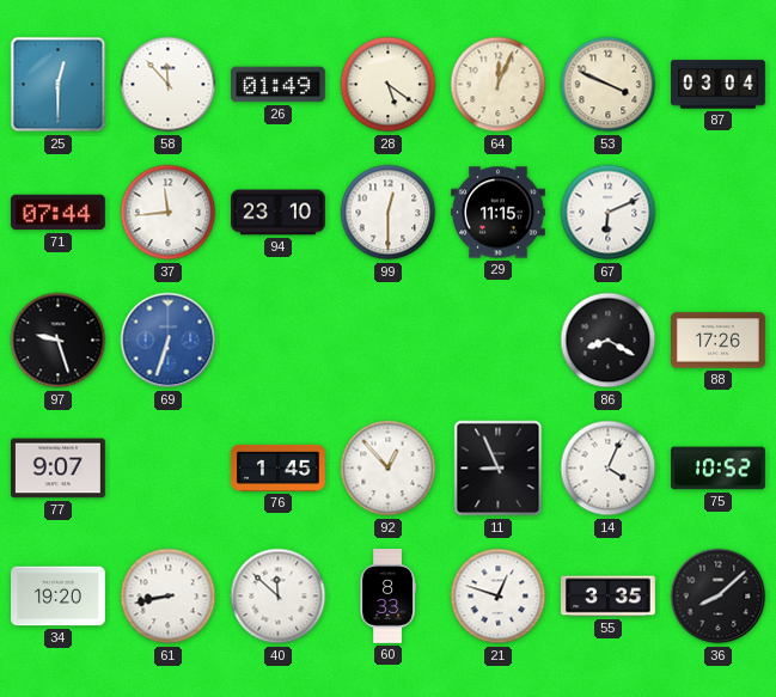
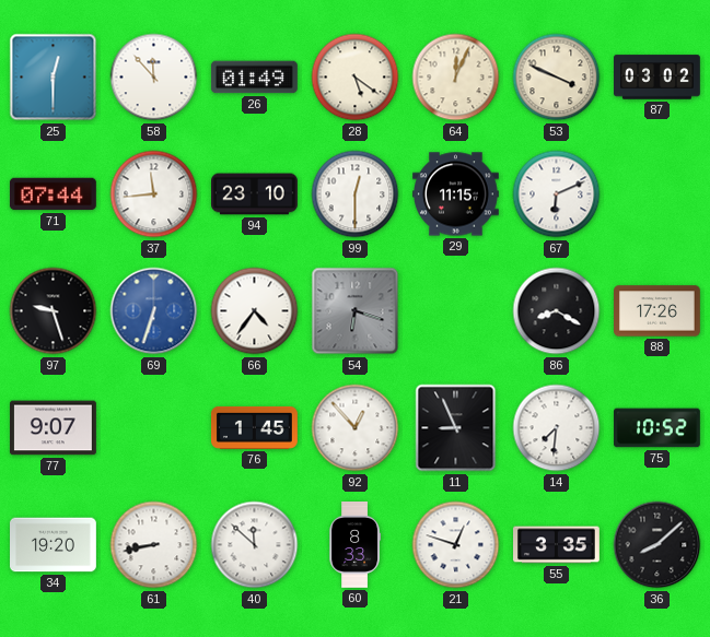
87: 03:04 -> 03:02
66: none -> 4:36
54: none -> 6:18
14: 4:04 -> 7:31
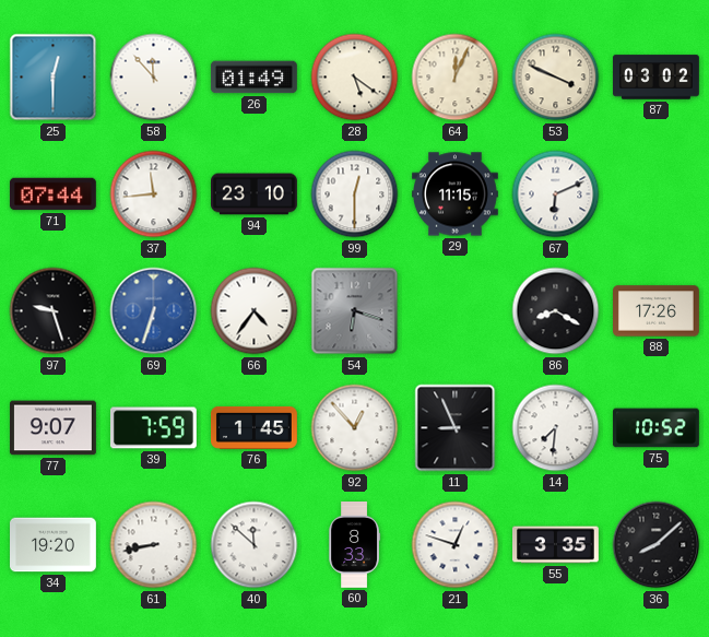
39: none -> 7:59
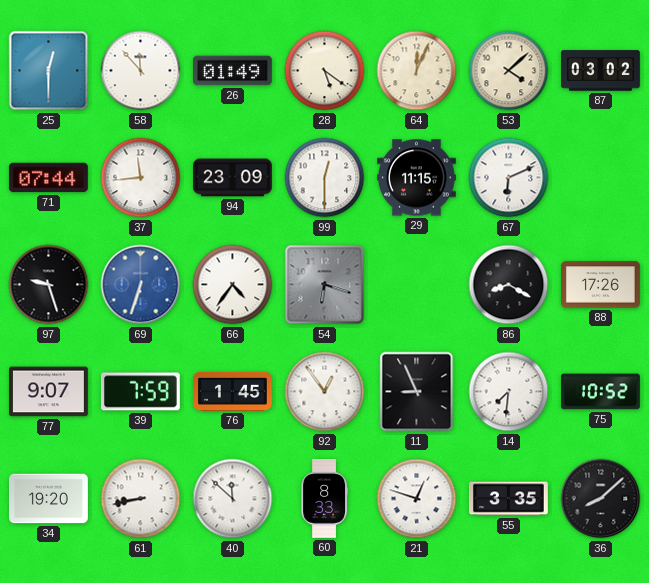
53: 3:49 -> 4:08
94: 23:10 -> 23:09
92: 12:53 -> 12:54
